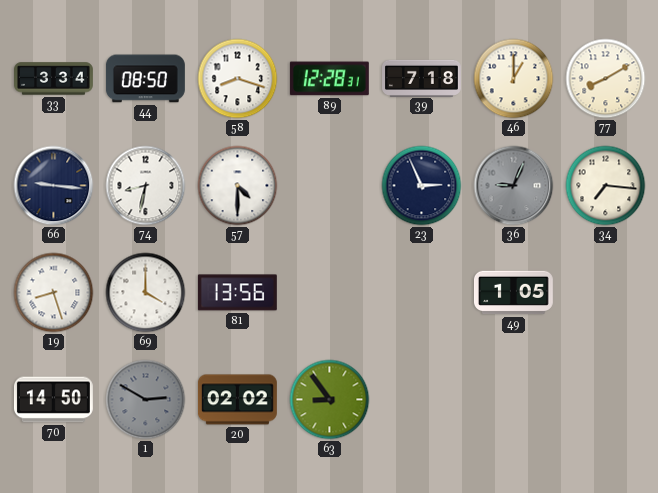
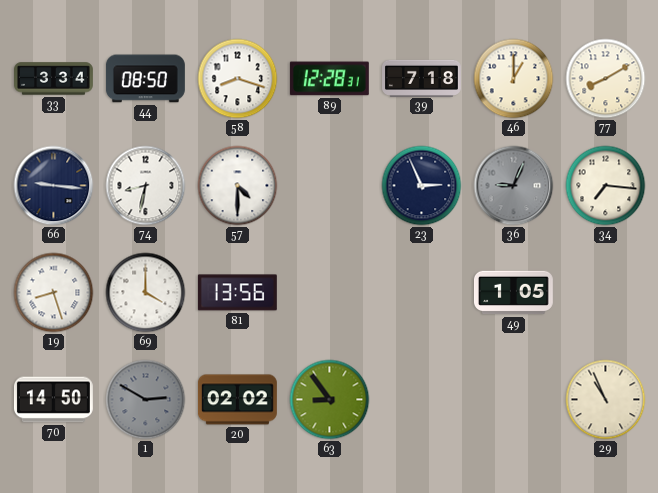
29: none -> 10:56
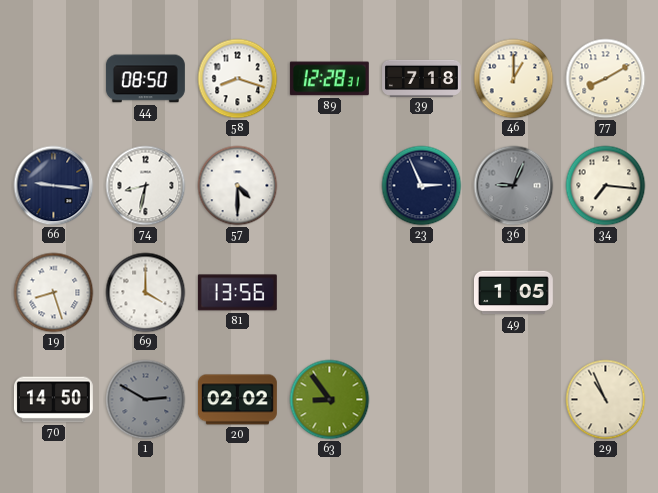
33: 3:34 -> none
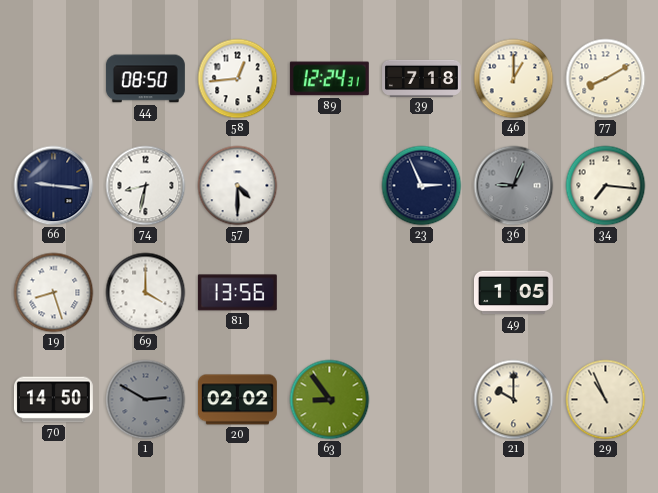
58: 8:18 -> 12:44
89: 12:28 -> 12:24
21: none -> 10:00
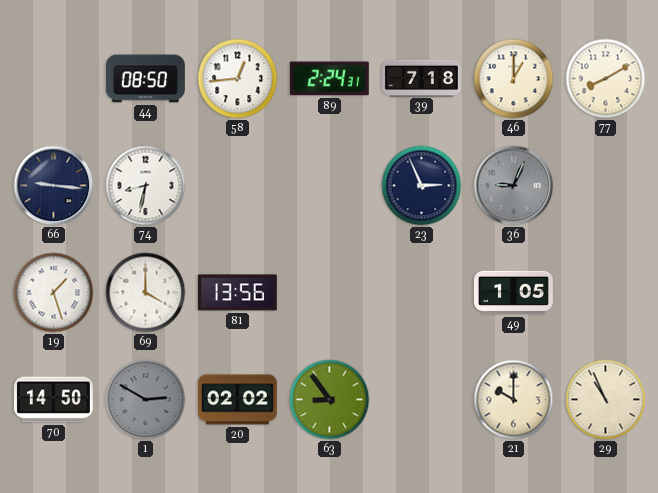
89: 12:24 -> 2:24
57: 4:30 -> none
34: 7:16 -> none
19: 8:27 -> 1:27
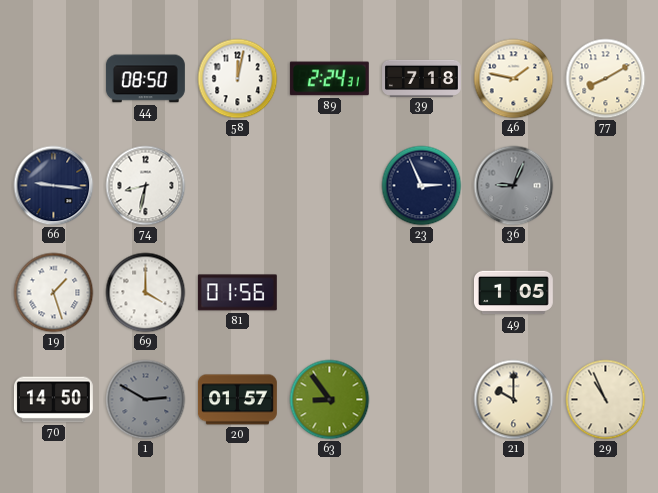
58: 12:44 -> 12:02
46: 1:00 -> 1:47
81: 13:56 -> 01:56
20: 02:02 -> 01:57
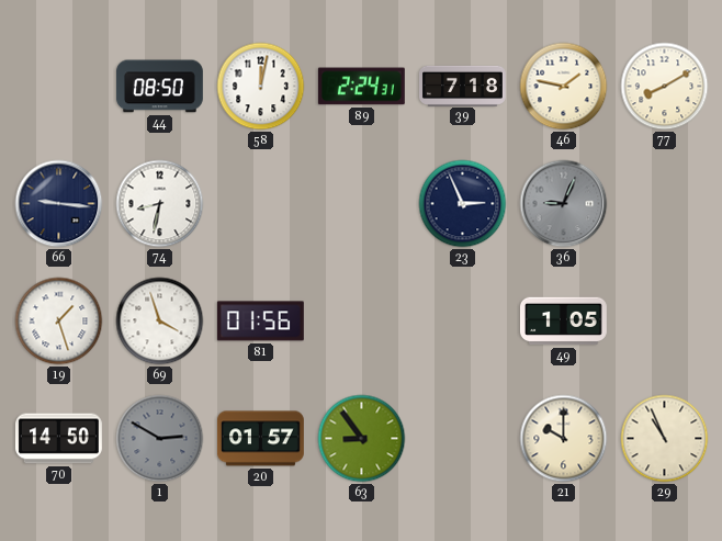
69: 4:00 -> 3:57
